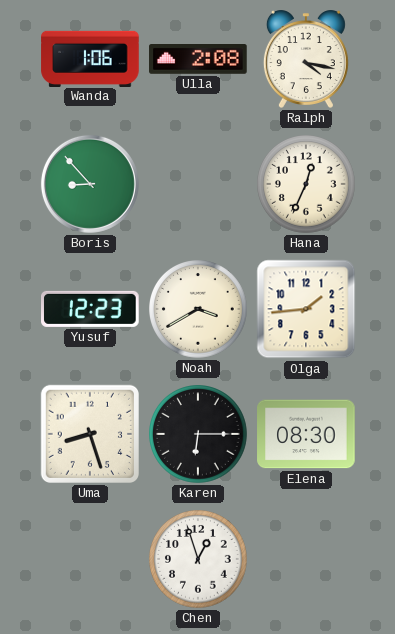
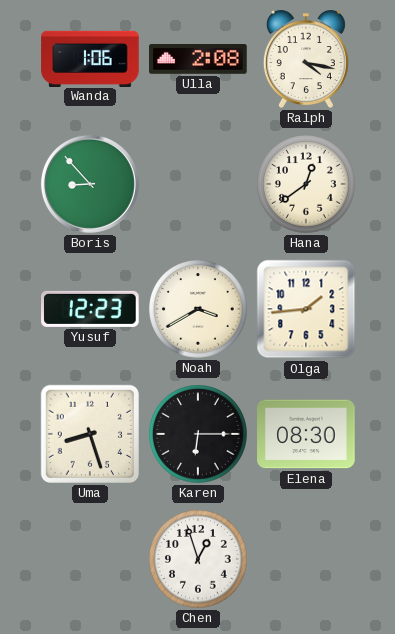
Hana: 12:34 -> 12:39
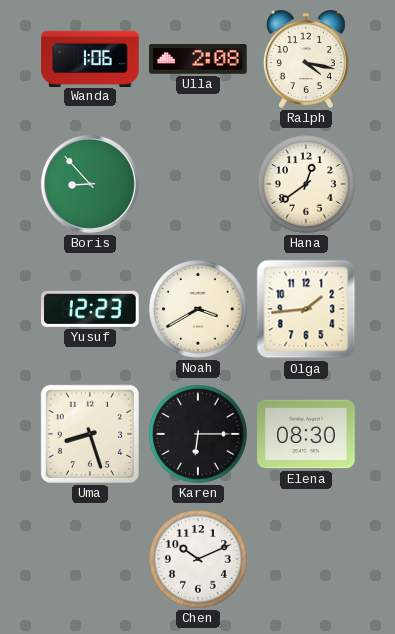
Chen: 12:57 -> 10:11
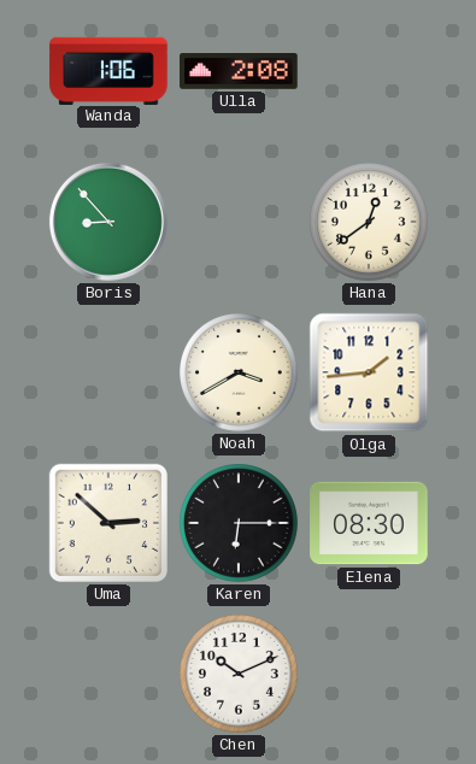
Ralph: 4:17 -> none
Yusuf: 12:23 -> none
Uma: 8:27 -> 2:52
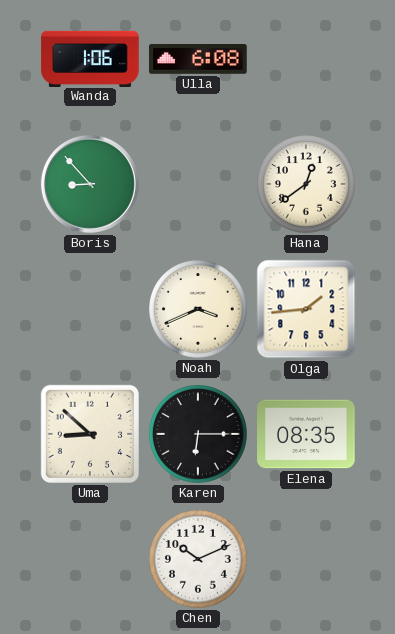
Ulla: 2:08 -> 6:08
Noah: 3:40 -> 3:41
Uma: 2:52 -> 8:52
Elena: 08:30 -> 08:35
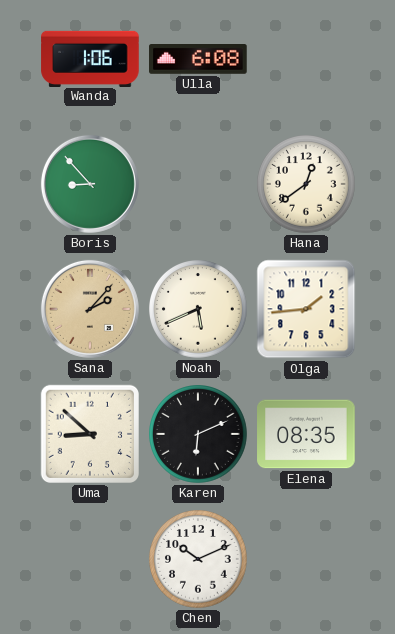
Sana: none -> 2:07
Noah: 3:41 -> 5:41
Karen: 6:15 -> 6:11
